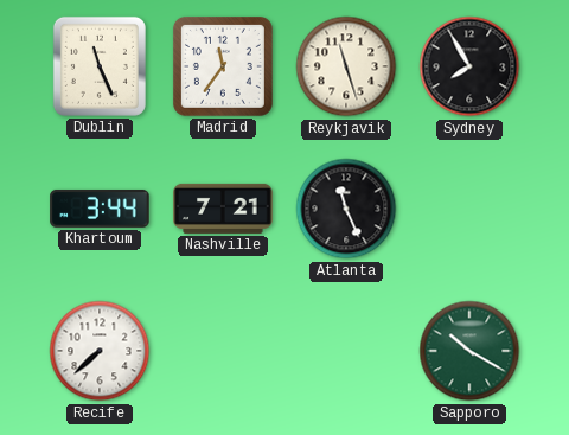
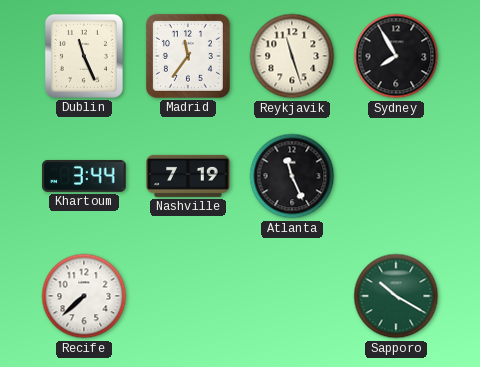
Nashville: 7:21 -> 7:19
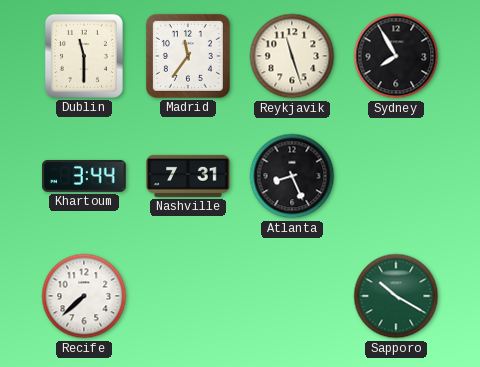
Dublin: 11:26 -> 11:30
Nashville: 7:19 -> 7:31
Atlanta: 11:26 -> 8:26
